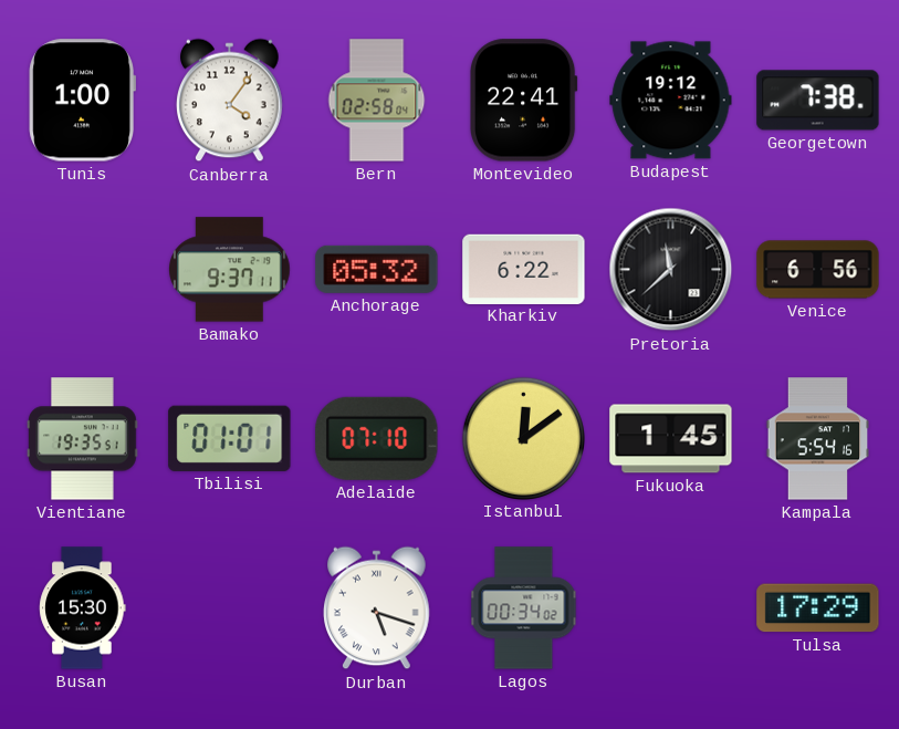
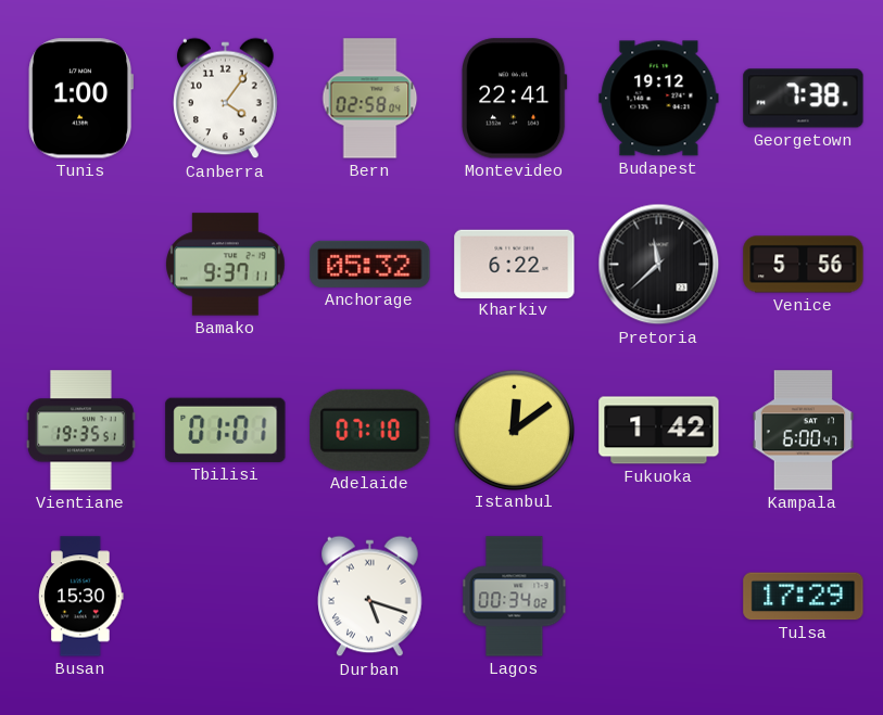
Venice: 6:56 -> 5:56
Fukuoka: 1:45 -> 1:42
Kampala: 5:54 -> 6:00
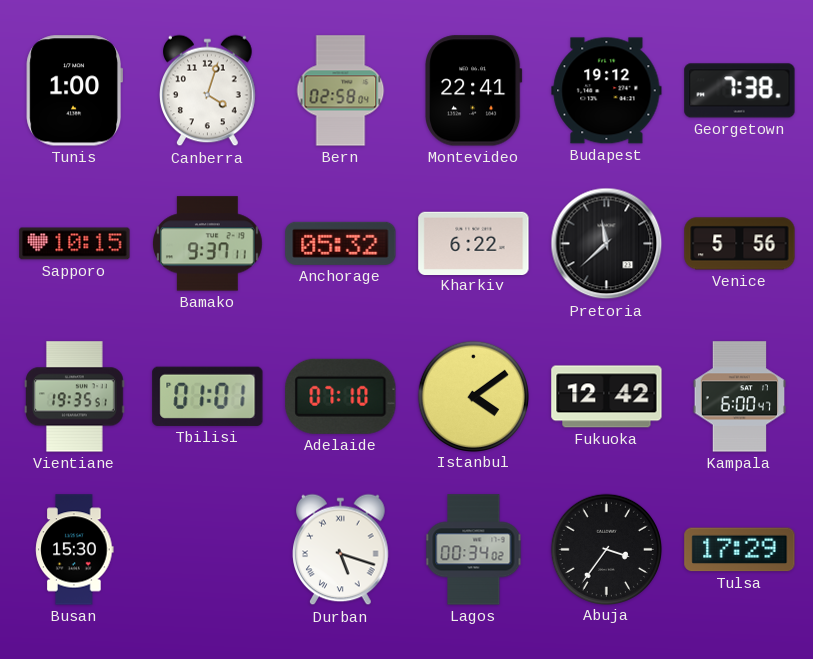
Canberra: 4:06 -> 4:03
Sapporo: none -> 10:15
Istanbul: 12:09 -> 4:09
Fukuoka: 1:42 -> 12:42
Abuja: none -> 3:36
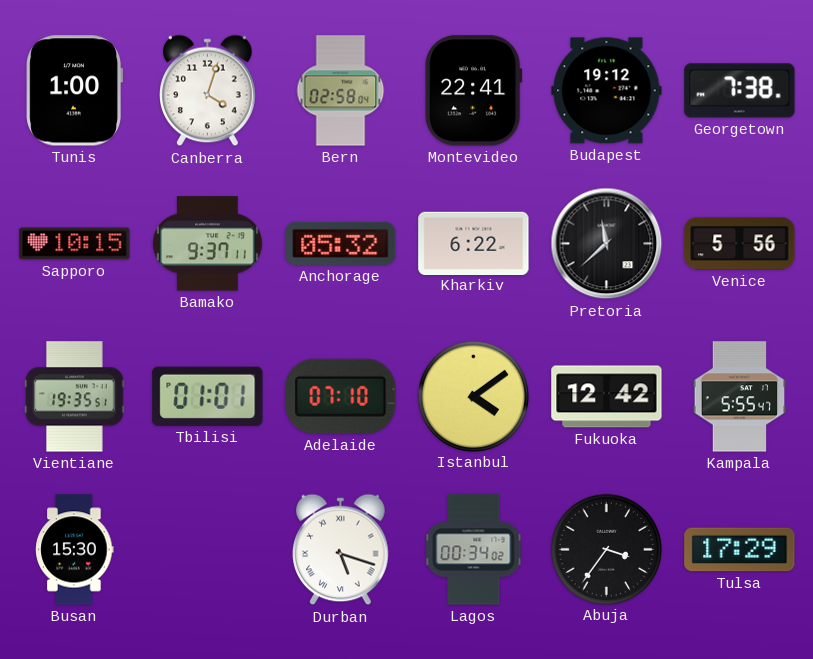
Kampala: 6:00 -> 5:55
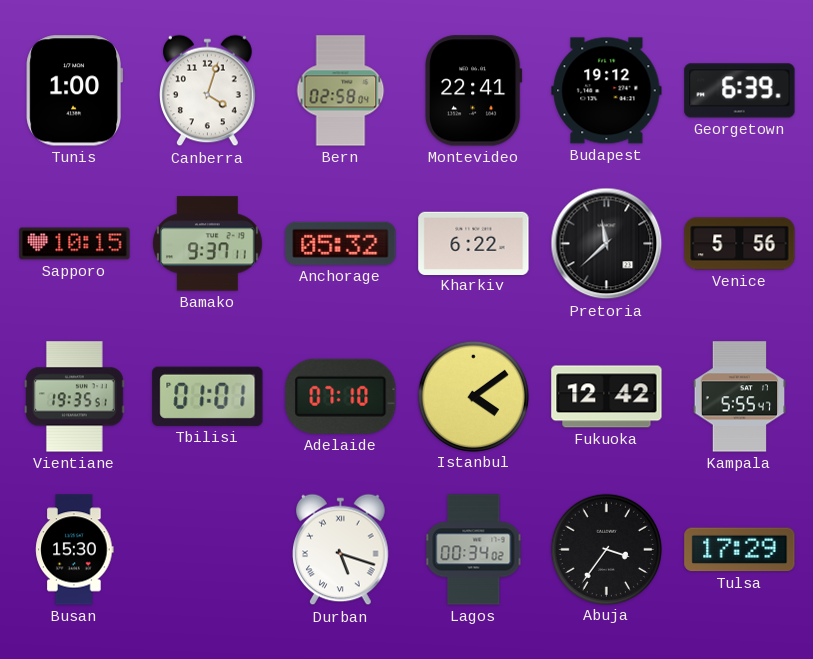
Georgetown: 7:38 -> 6:39
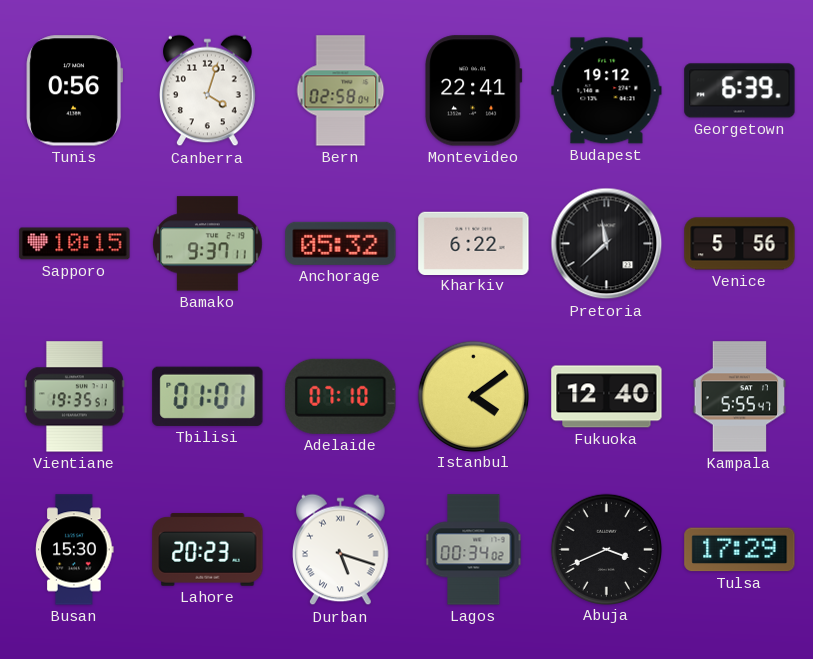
Tunis: 1:00 -> 0:56
Fukuoka: 12:42 -> 12:40
Lahore: none -> 20:23
Abuja: 3:36 -> 3:41
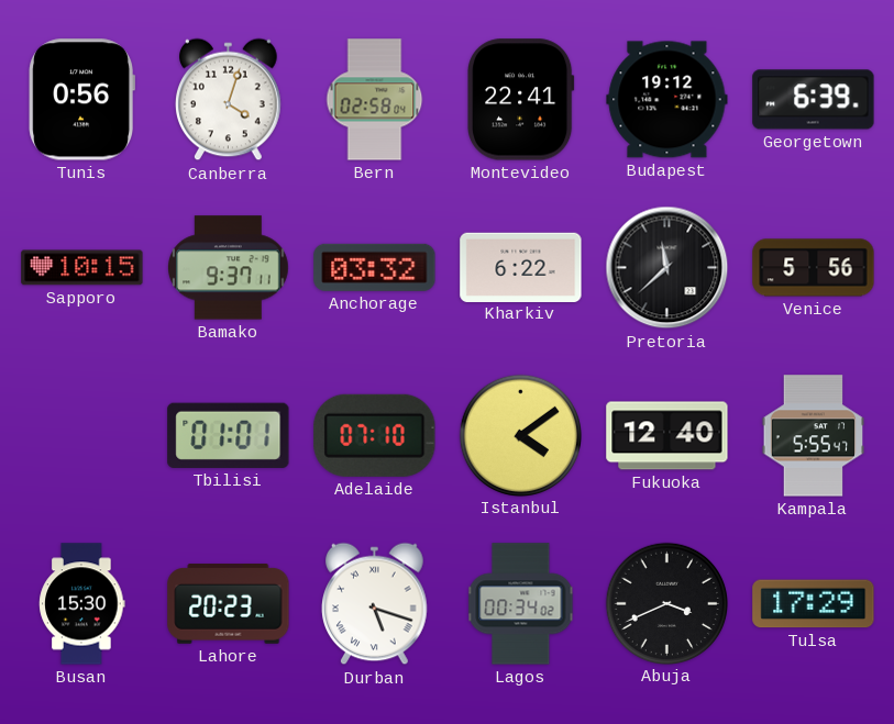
Anchorage: 05:32 -> 03:32
Vientiane: 19:35 -> none
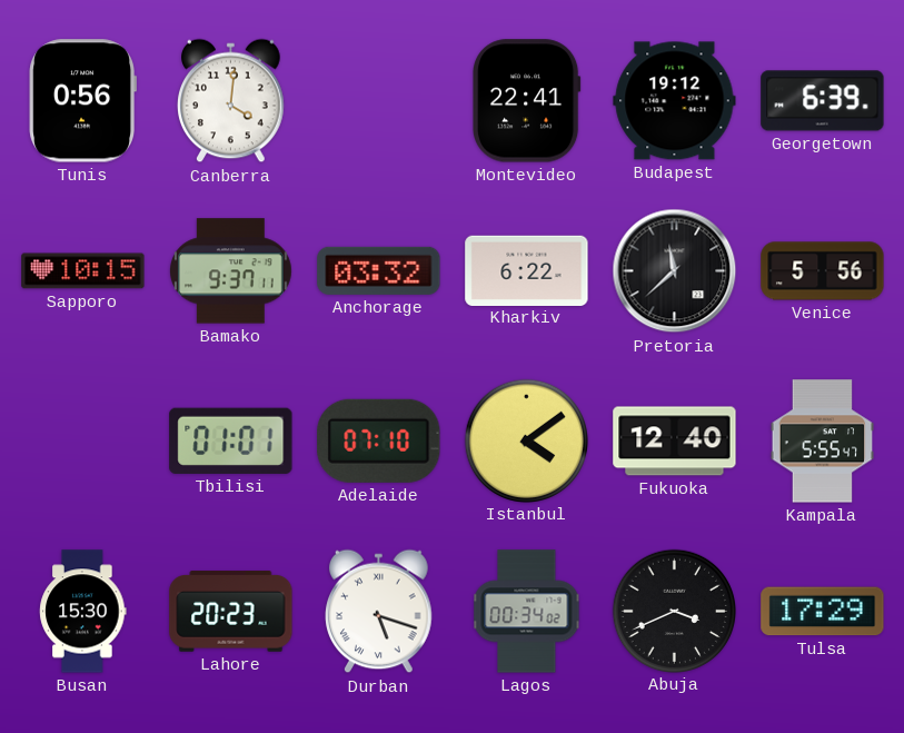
Canberra: 4:03 -> 4:01
Bern: 02:58 -> none
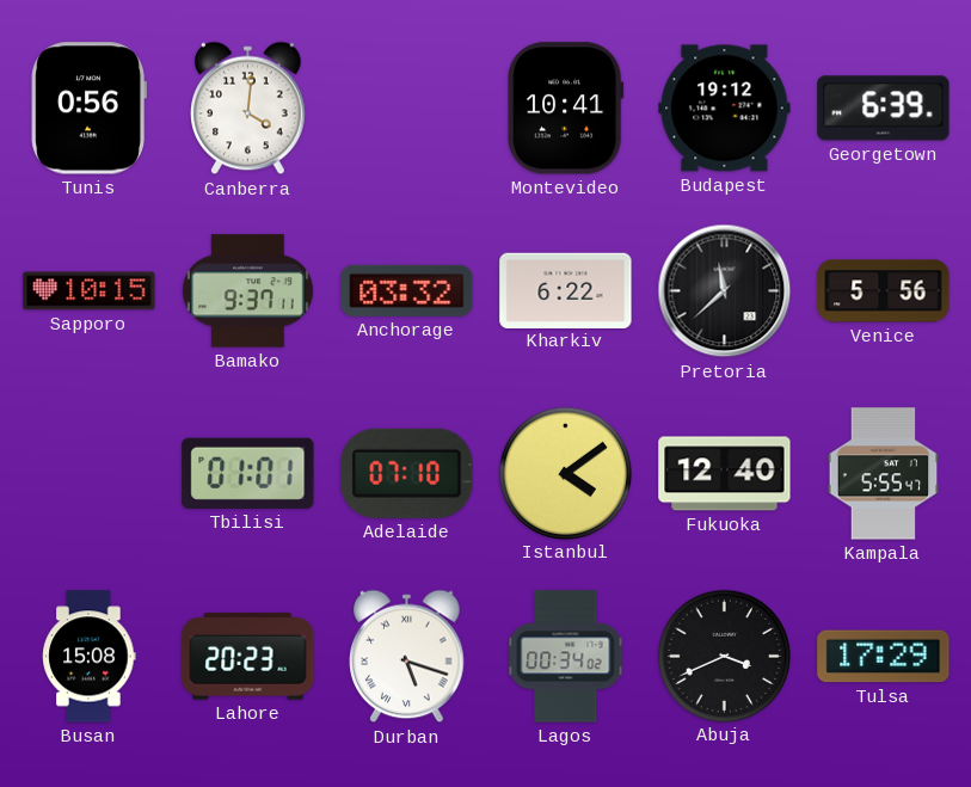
Montevideo: 22:41 -> 10:41
Busan: 15:30 -> 15:08
